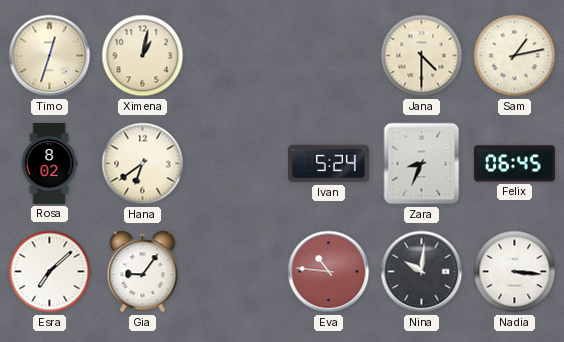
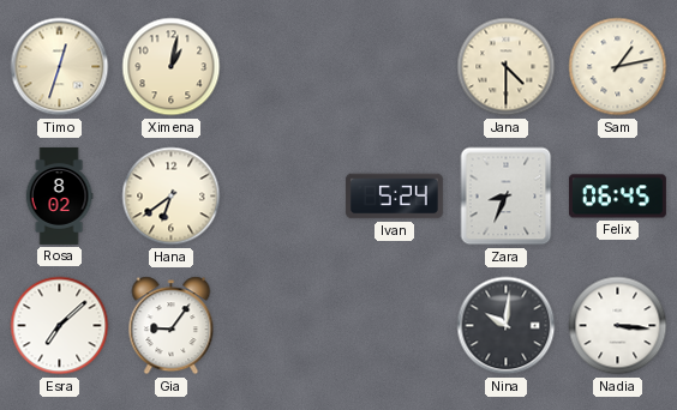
Eva: 10:46 -> none
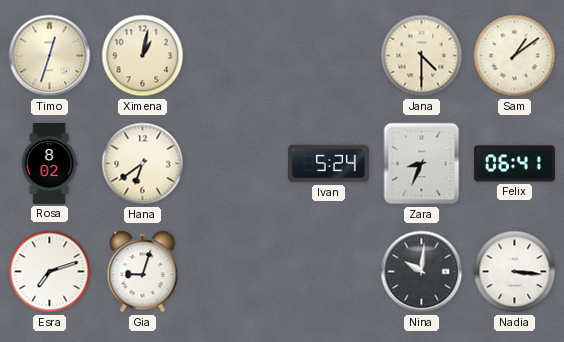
Sam: 1:13 -> 1:09
Felix: 06:45 -> 06:41
Esra: 7:08 -> 7:12
Gia: 9:06 -> 9:03
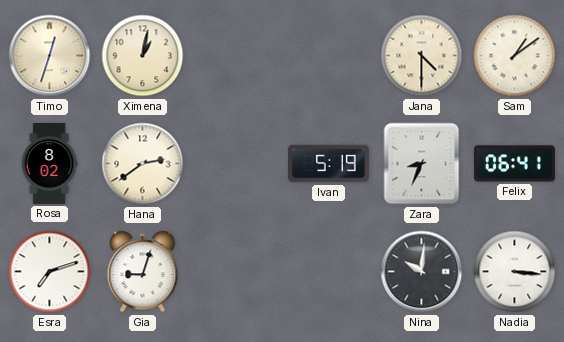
Hana: 6:39 -> 2:39
Ivan: 5:24 -> 5:19
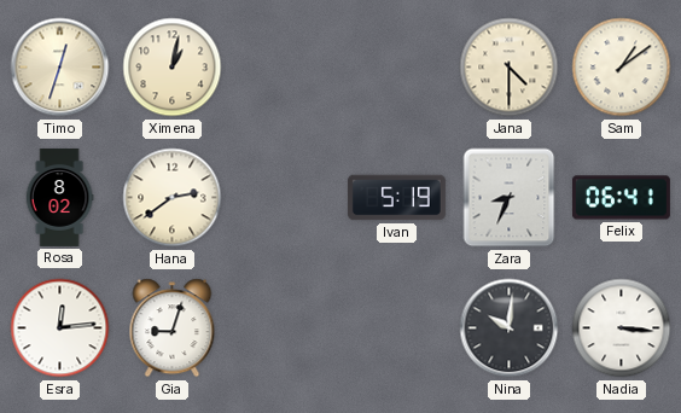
Esra: 7:12 -> 12:14
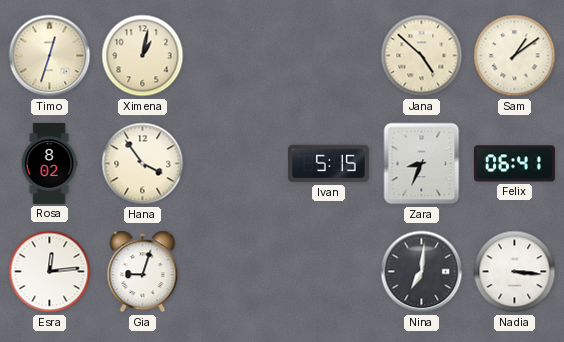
Jana: 4:30 -> 4:52
Hana: 2:39 -> 3:54
Ivan: 5:19 -> 5:15
Nina: 10:01 -> 7:01
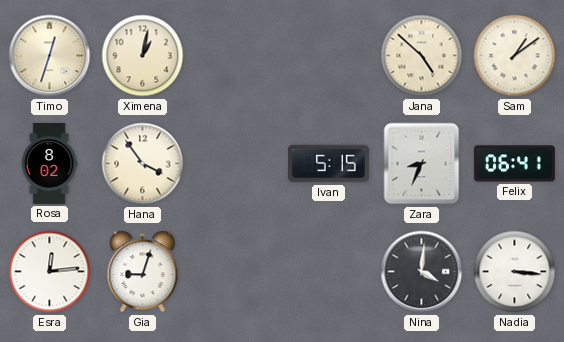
Nina: 7:01 -> 4:01
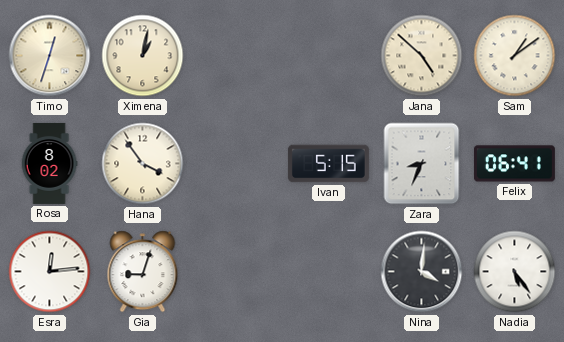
Nadia: 3:16 -> 5:24
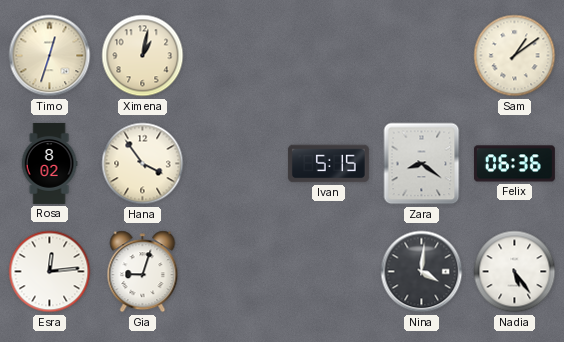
Jana: 4:52 -> none
Zara: 8:34 -> 8:21
Felix: 06:41 -> 06:36
